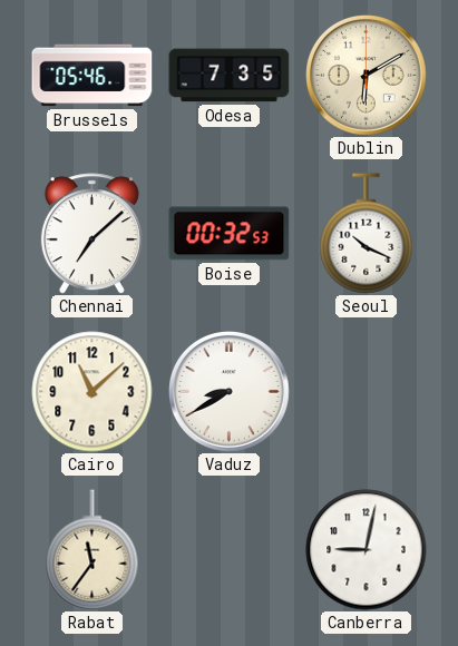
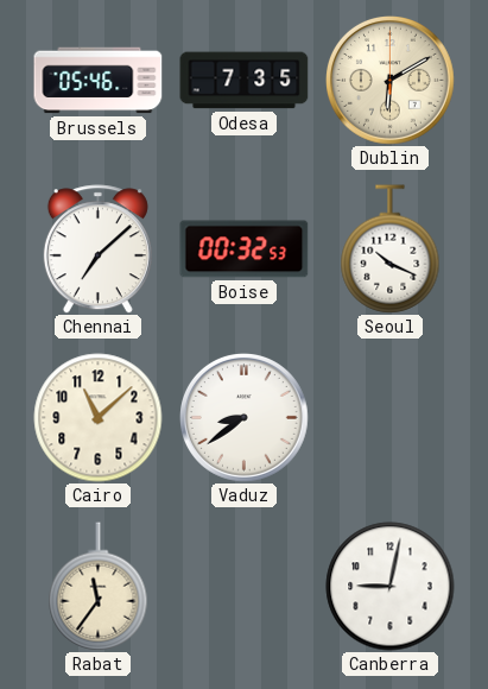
Vaduz: 8:40 -> 8:39
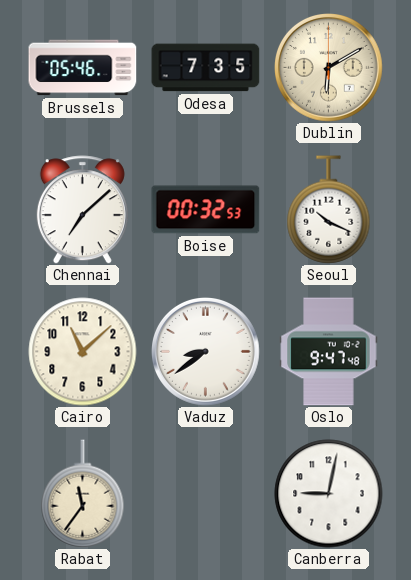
Oslo: none -> 9:47
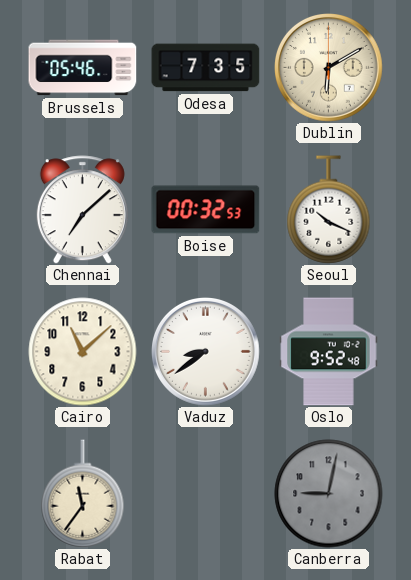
Oslo: 9:47 -> 9:52
Canberra dial: white -> grey
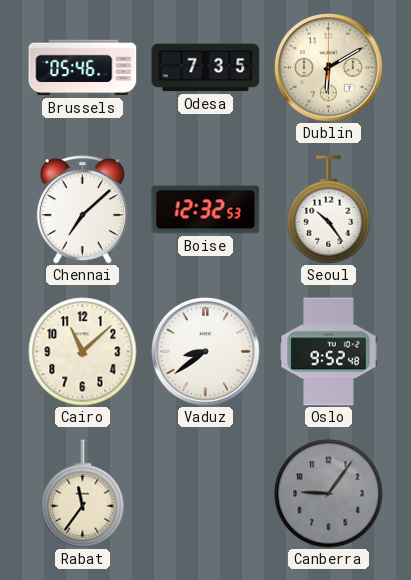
Boise: 00:32 -> 12:32
Seoul: 10:19 -> 10:24
Canberra: 9:02 -> 9:06
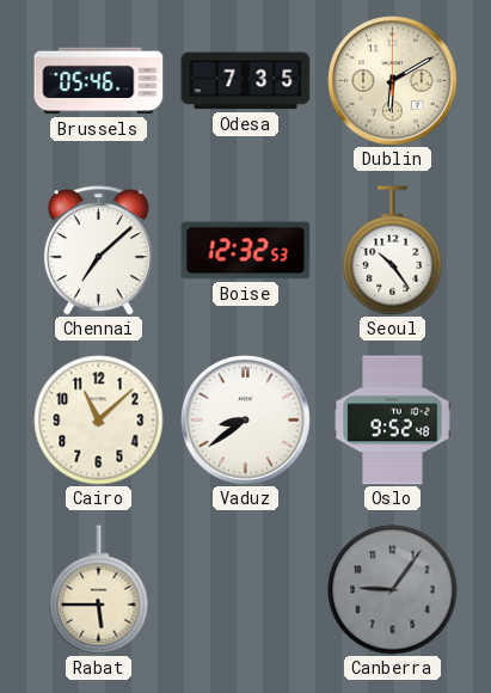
Rabat: 11:36 -> 5:45
